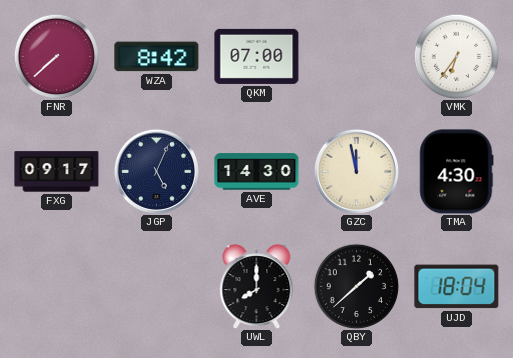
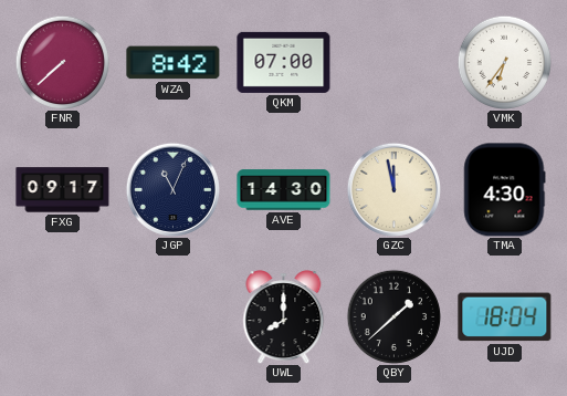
JGP: 5:04 -> 11:04
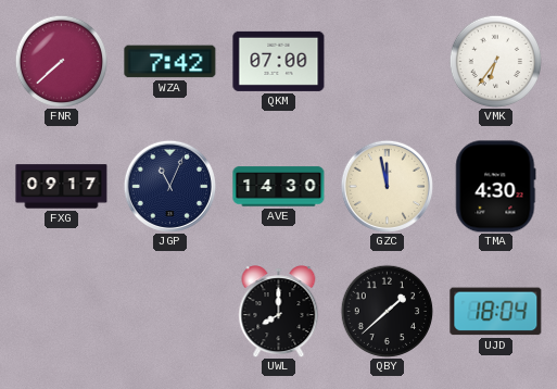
WZA: 8:42 -> 7:42
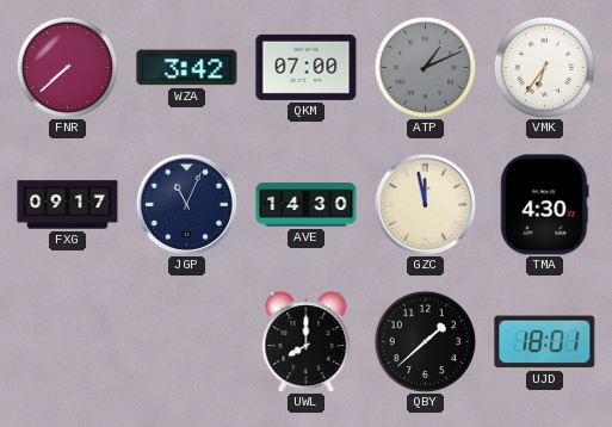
WZA: 7:42 -> 3:42
ATP: none -> 1:11
UJD: 18:04 -> 18:01
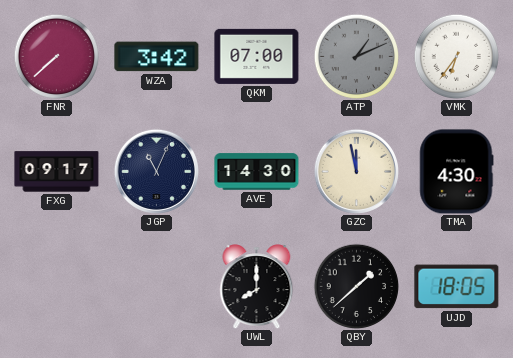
UJD: 18:01 -> 18:05
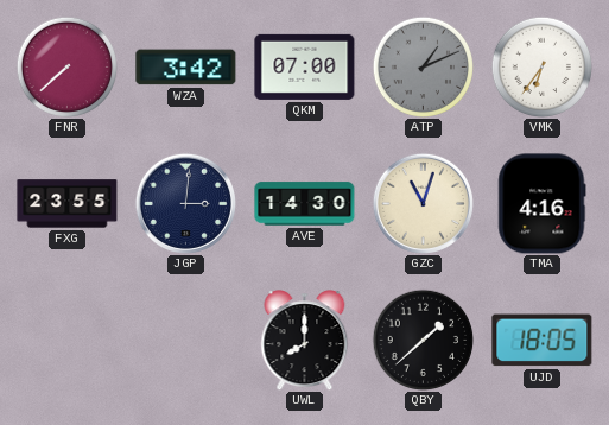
FXG: 09:17 -> 23:55
JGP: 11:04 -> 3:01
GZC: 11:58 -> 11:03
TMA: 4:30 -> 4:16
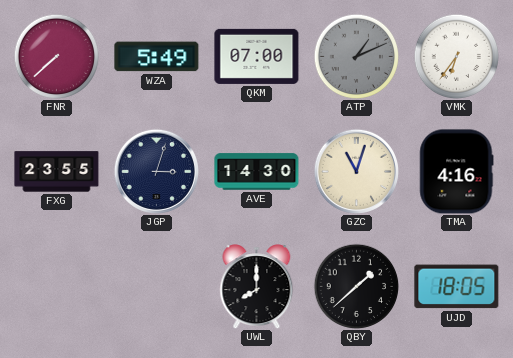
WZA: 3:42 -> 5:49
JGP: 3:01 -> 3:03
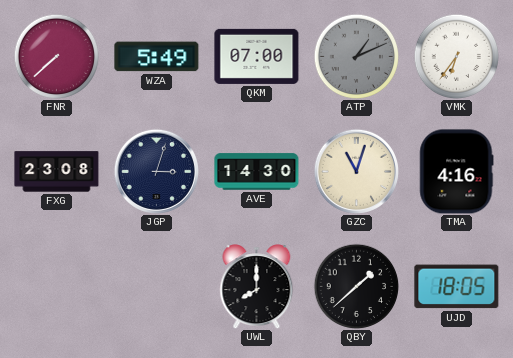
FXG: 23:55 -> 23:08
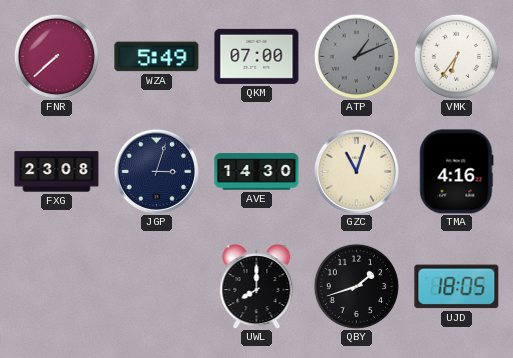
QBY: 1:38 -> 1:42
